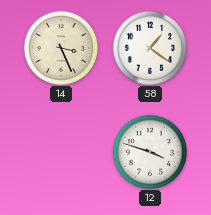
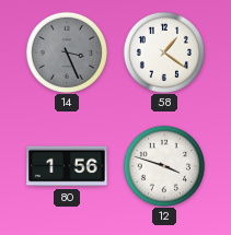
14 dial: cream -> grey
80: none -> 1:56
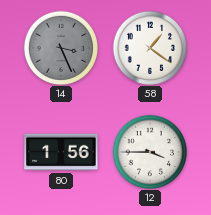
12: 3:48 -> 3:45
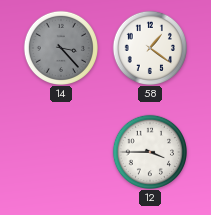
14: 3:26 -> 3:23
80: 1:56 -> none
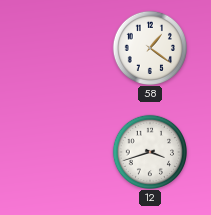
14: 3:23 -> none
12: 3:45 -> 3:42
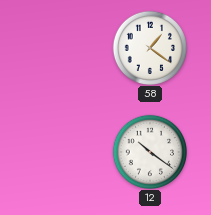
12: 3:42 -> 10:21
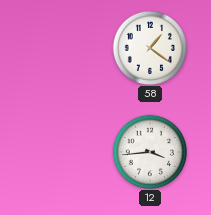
12: 10:21 -> 3:44
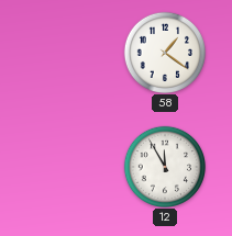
12: 3:44 -> 11:55
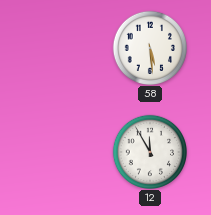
58: 1:21 -> 5:29
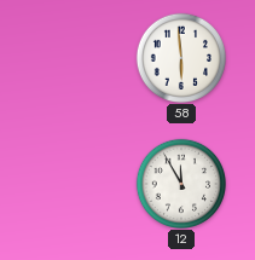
58: 5:29 -> 5:59
